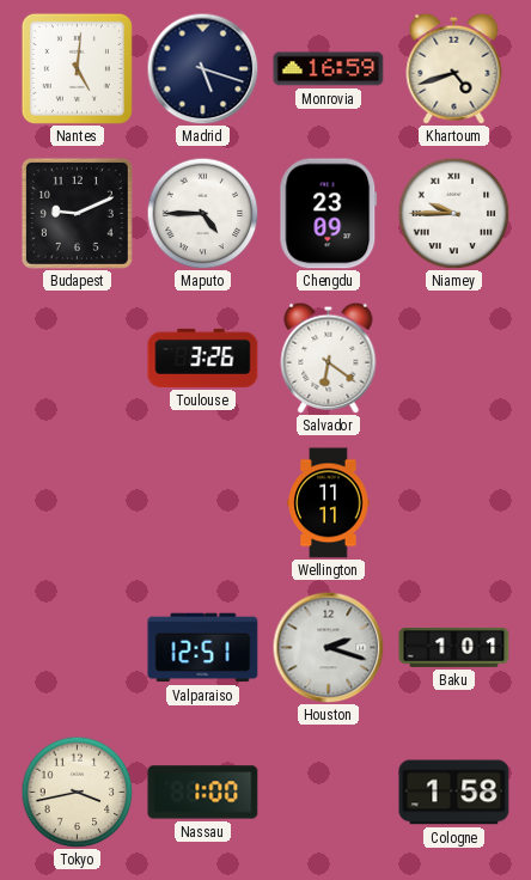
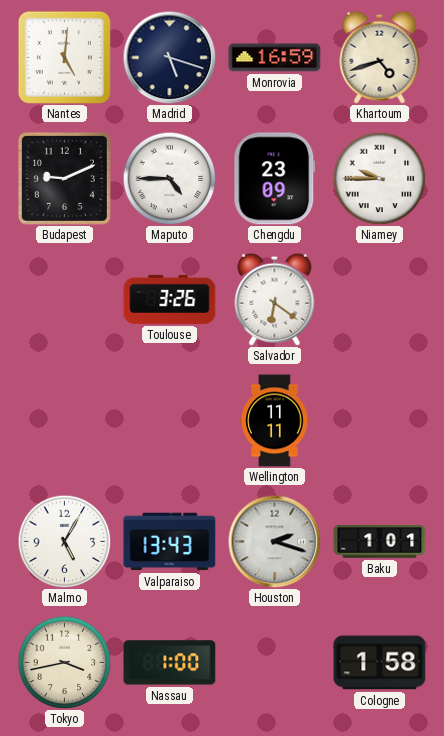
Malmo: none -> 5:05
Valparaiso: 12:51 -> 13:43
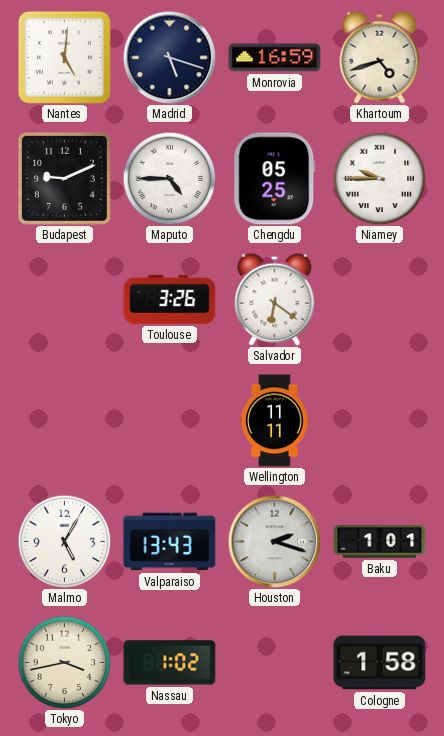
Chengdu: 23:09 -> 05:25
Nassau: 1:00 -> 1:02
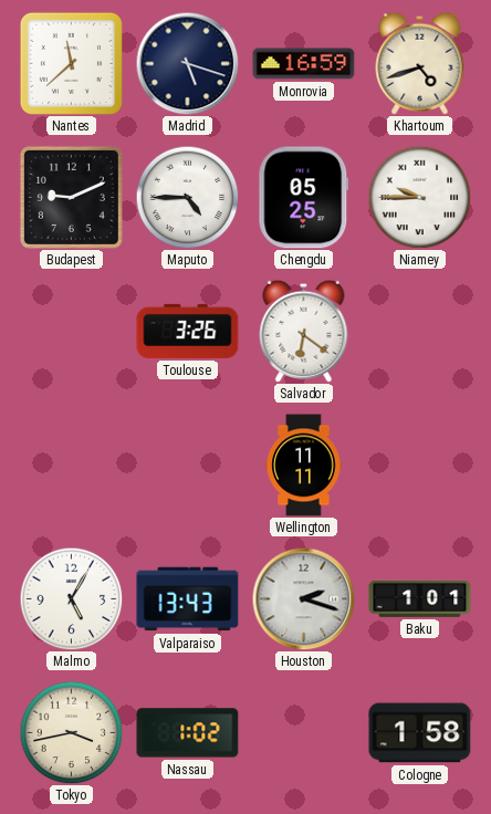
Nantes: 5:01 -> 11:38
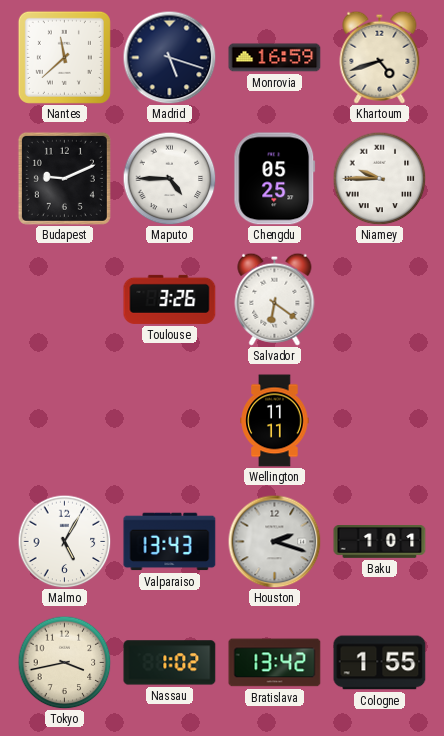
Bratislava: none -> 13:42
Cologne: 1:58 -> 1:55
